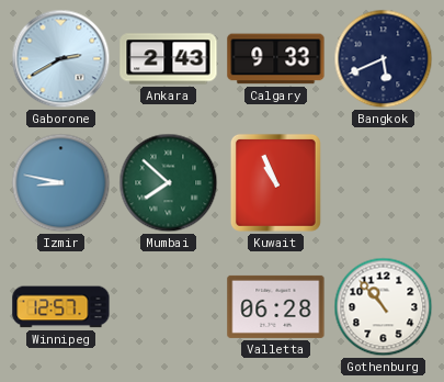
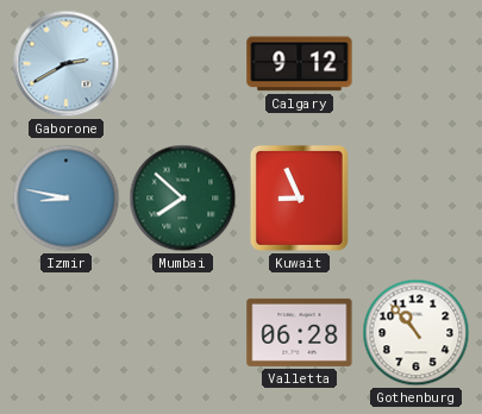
Ankara: 2:43 -> none
Calgary: 9:33 -> 9:12
Bangkok: 5:41 -> none
Kuwait: 10:56 -> 8:56
Winnipeg: 12:57 -> none
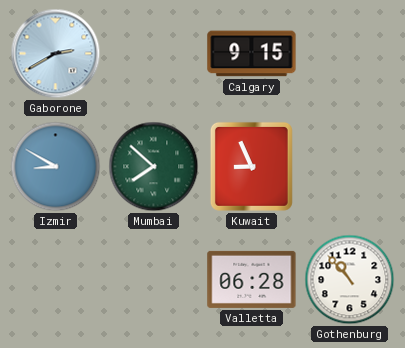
Calgary: 9:12 -> 9:15
Izmir: 8:47 -> 8:50
